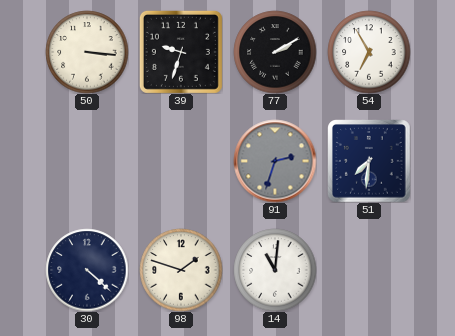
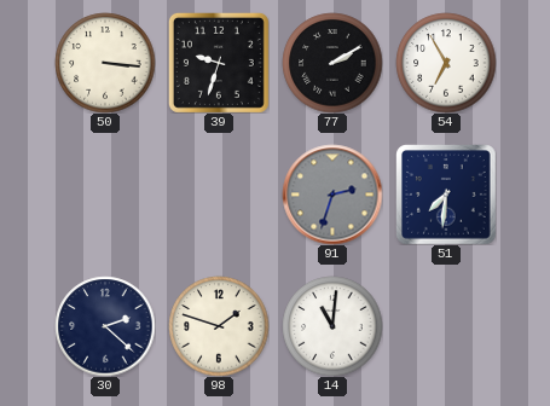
30: 4:22 -> 2:22
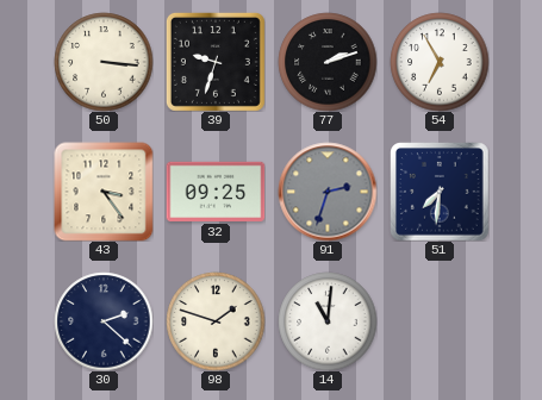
77: 2:10 -> 2:12
43: none -> 3:24
32: none -> 09:25
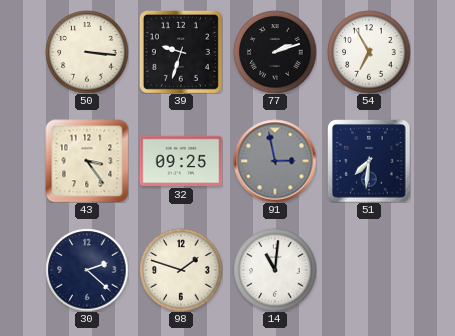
91: 2:33 -> 2:58
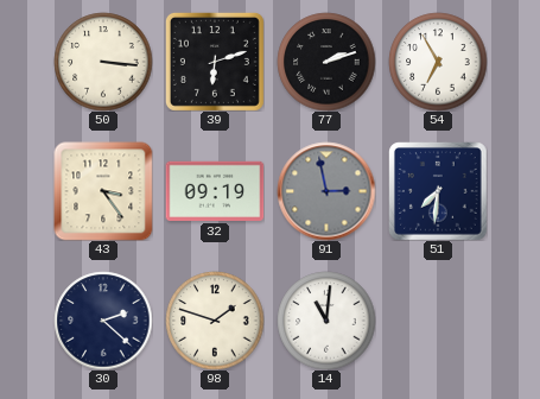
39: 9:33 -> 6:12
32: 09:25 -> 09:19
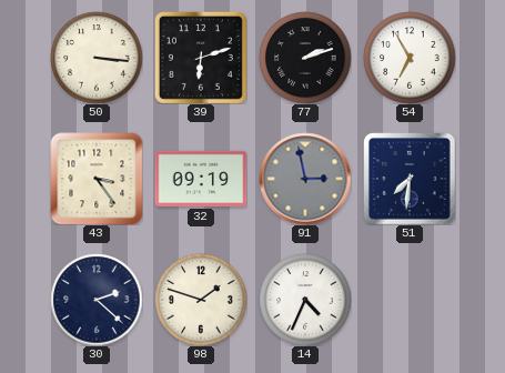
14: 11:01 -> 4:34
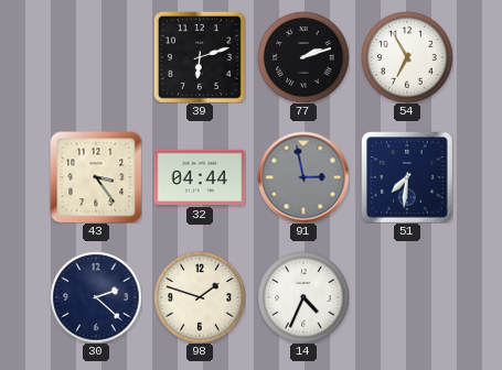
50: 3:16 -> none
32: 09:19 -> 04:44
